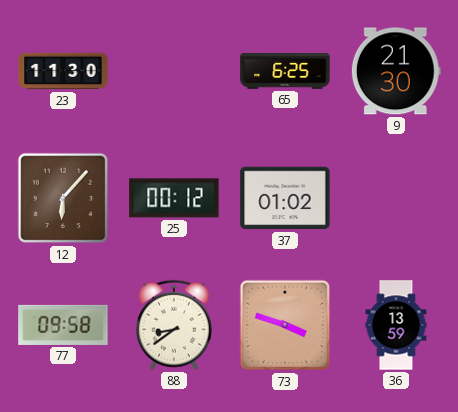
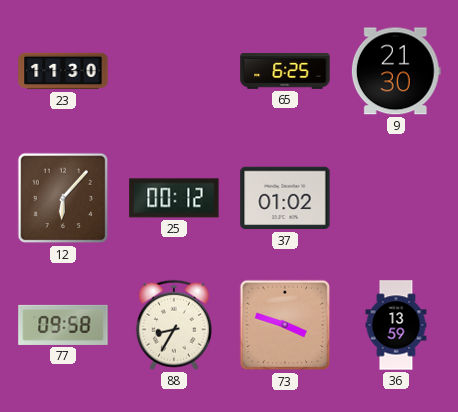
88: 8:39 -> 8:35
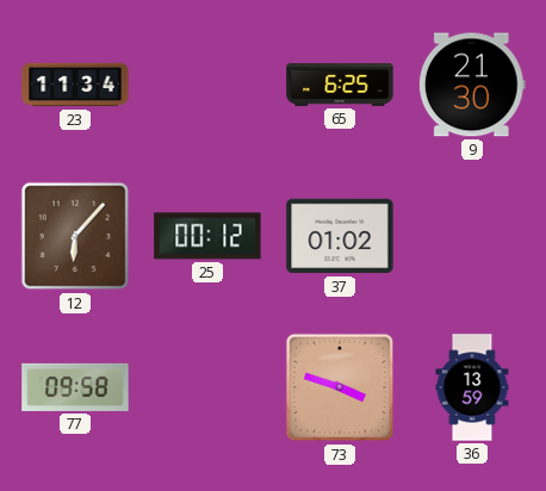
23: 11:30 -> 11:34
88: 8:35 -> none
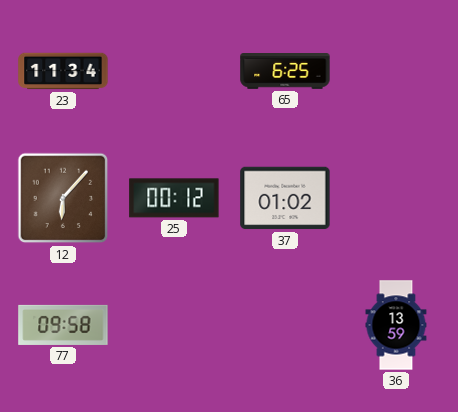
9: 21:30 -> none
73: 3:48 -> none
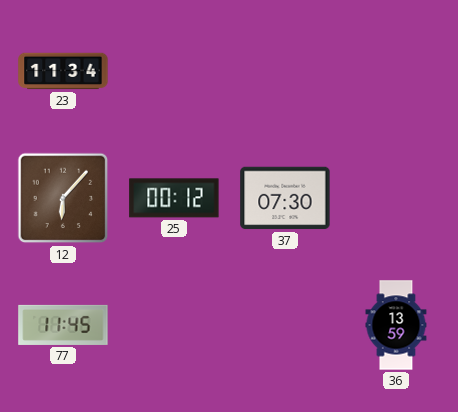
65: 6:25 -> none
37: 01:02 -> 07:30
77: 09:58 -> 11:45
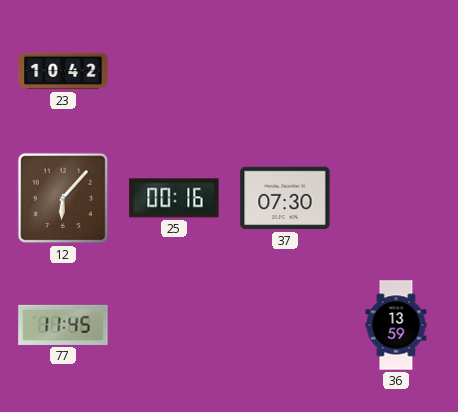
23: 11:34 -> 10:42
25: 00:12 -> 00:16
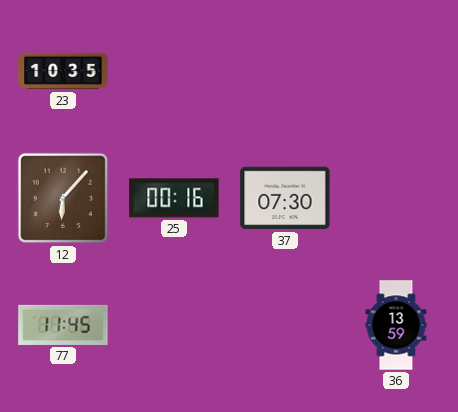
23: 10:42 -> 10:35
